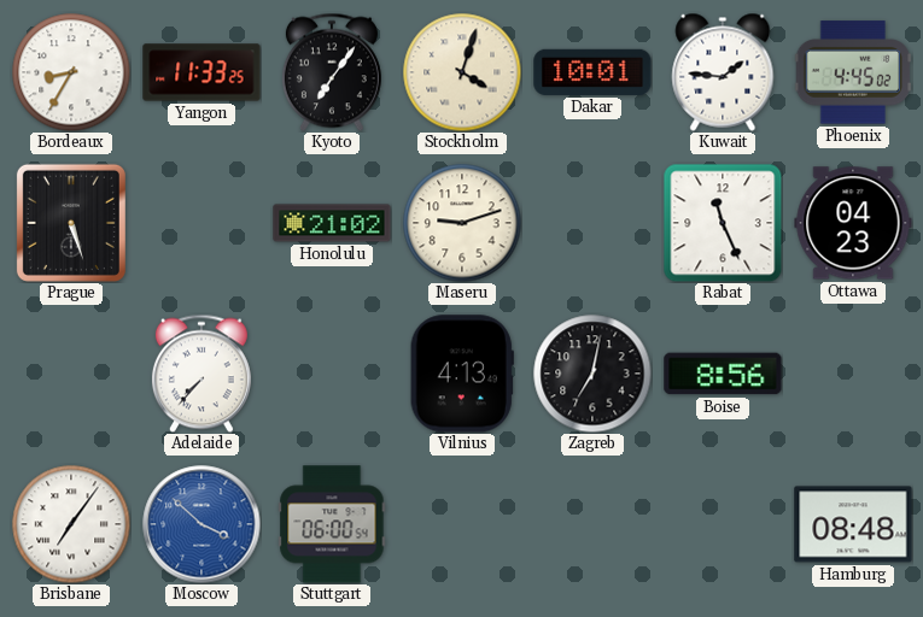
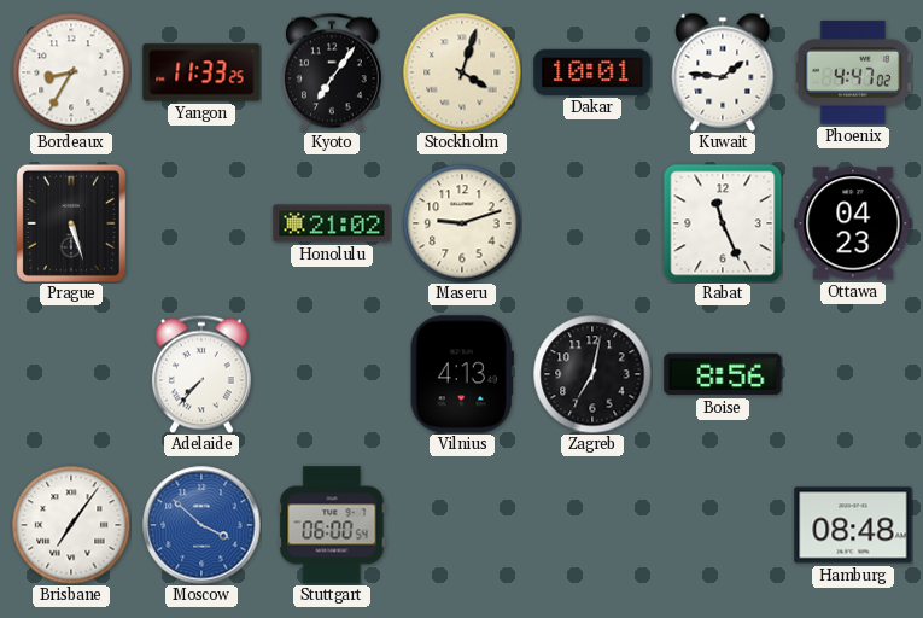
Phoenix: 4:45 -> 4:47
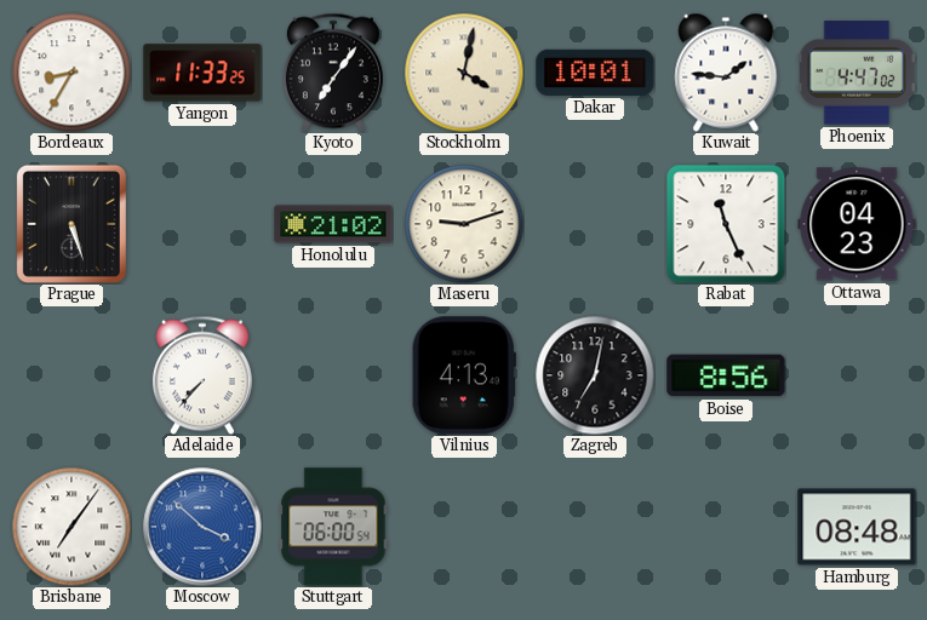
Stockholm: 4:03 -> 4:02
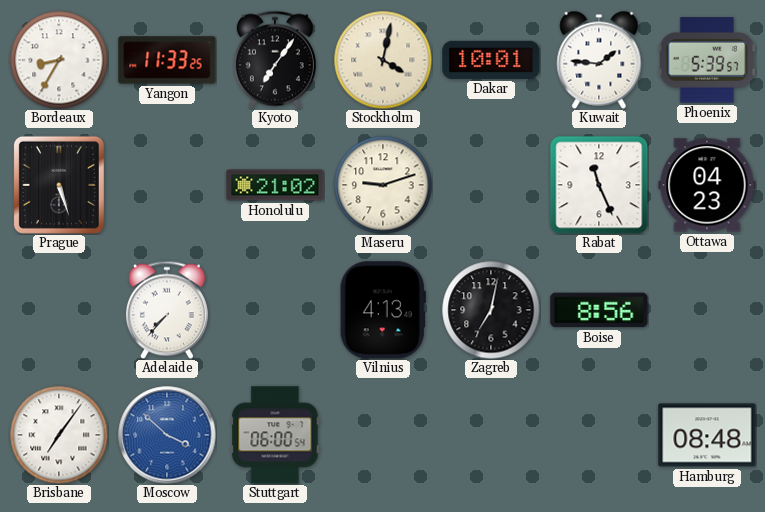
Phoenix: 4:47 -> 5:39
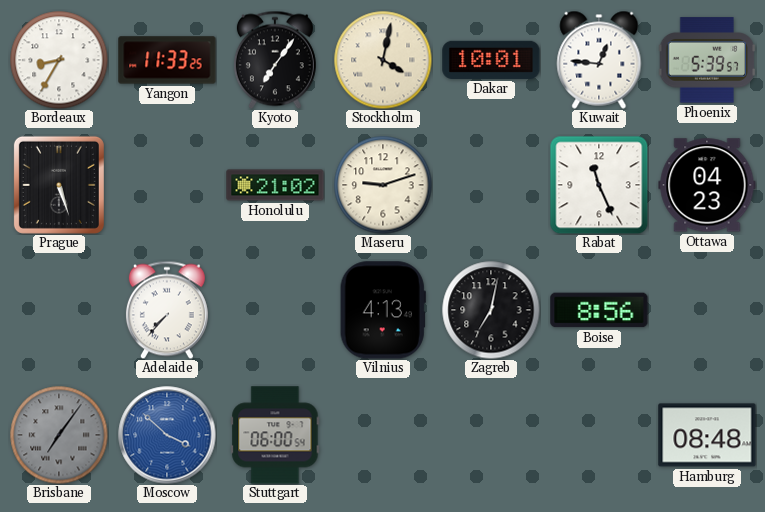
Kuwait: 1:46 -> 12:46
Brisbane dial: white -> grey
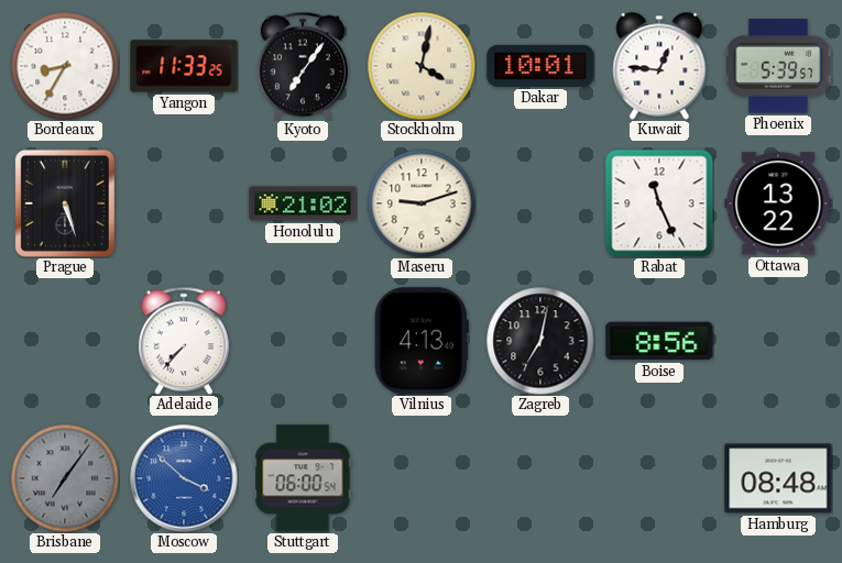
Ottawa: 04:23 -> 13:22
